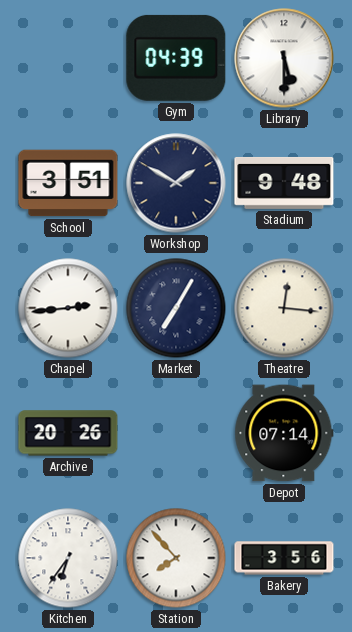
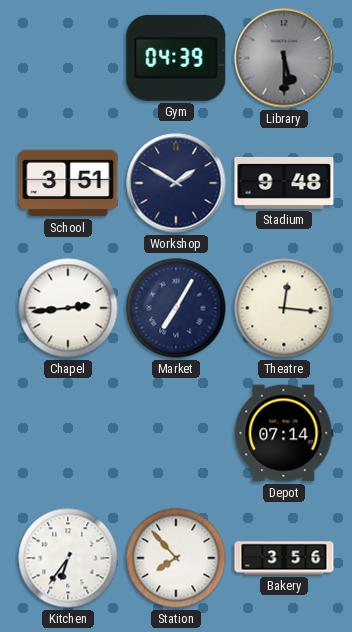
Library dial: white -> grey
Archive: 20:26 -> none
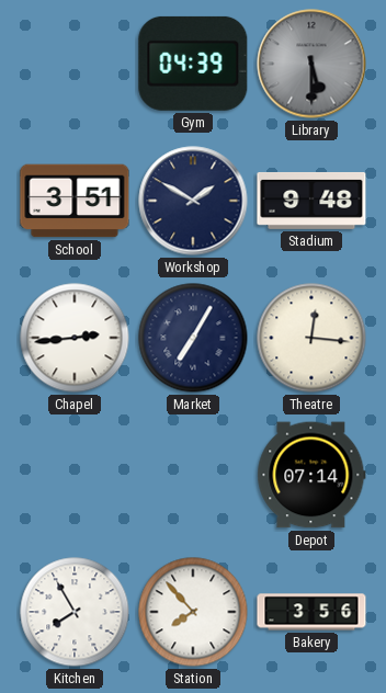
Kitchen: 6:36 -> 7:55
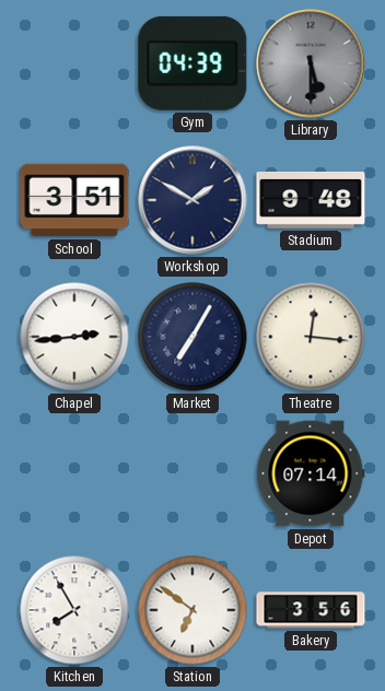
Station: 7:53 -> 6:51
